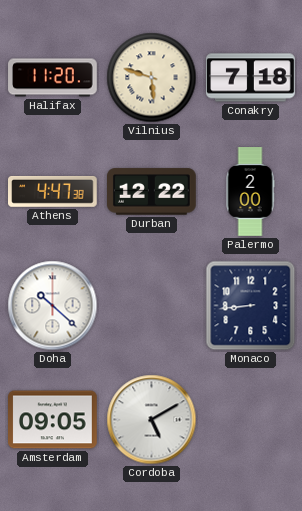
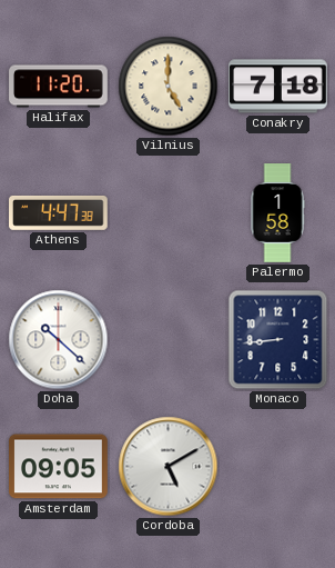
Vilnius: 5:48 -> 5:00
Durban: 12:22 -> none
Palermo: 2:00 -> 1:58
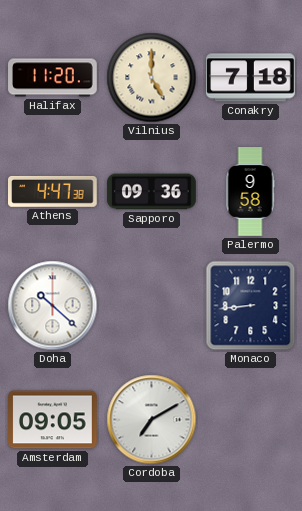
Sapporo: none -> 09:36
Palermo: 1:58 -> 9:58
Cordoba: 5:10 -> 7:10
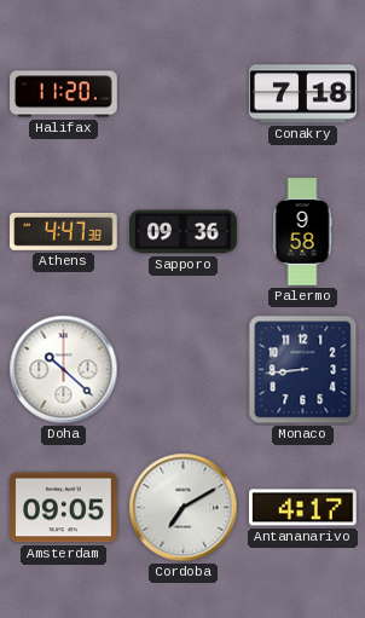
Vilnius: 5:00 -> none
Antananarivo: none -> 4:17
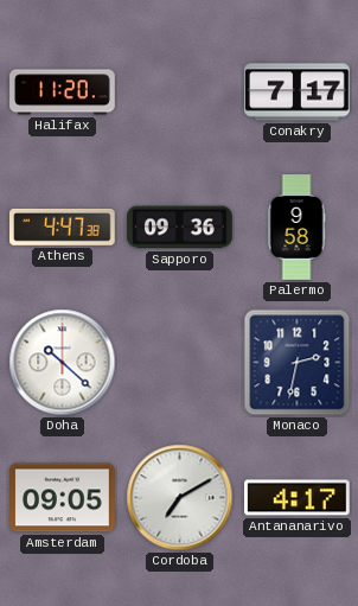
Conakry: 7:18 -> 7:17
Monaco: 8:44 -> 2:32
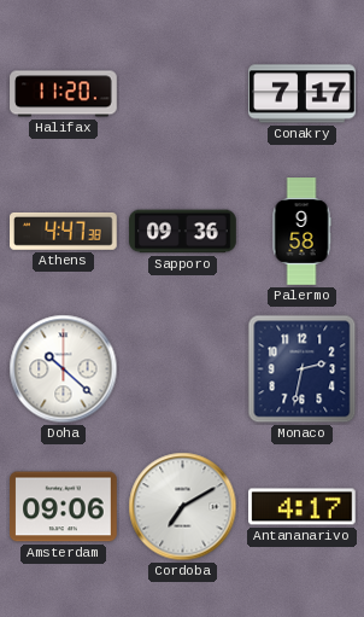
Amsterdam: 09:05 -> 09:06
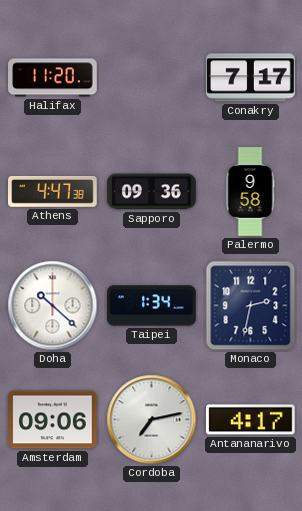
Taipei: none -> 1:34
Cordoba: 7:10 -> 7:13
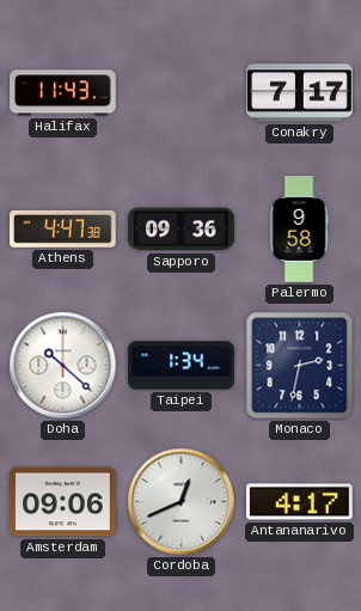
Halifax: 11:20 -> 11:43
Cordoba: 7:13 -> 12:41
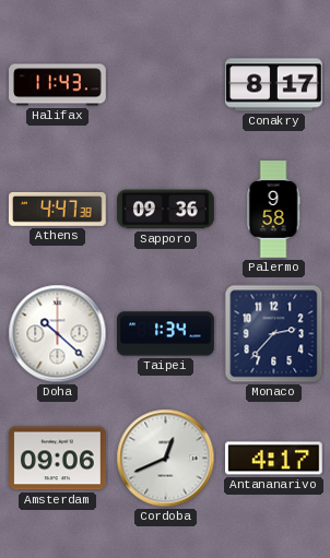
Conakry: 7:17 -> 8:17
Monaco: 2:32 -> 2:37
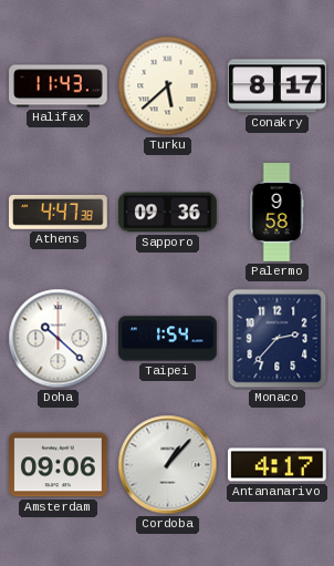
Turku: none -> 5:38
Taipei: 1:34 -> 1:54
Cordoba: 12:41 -> 1:07
